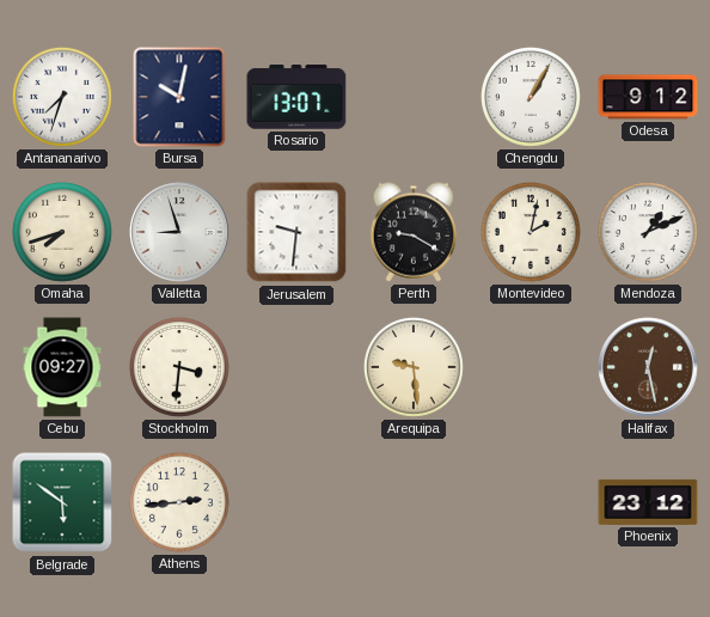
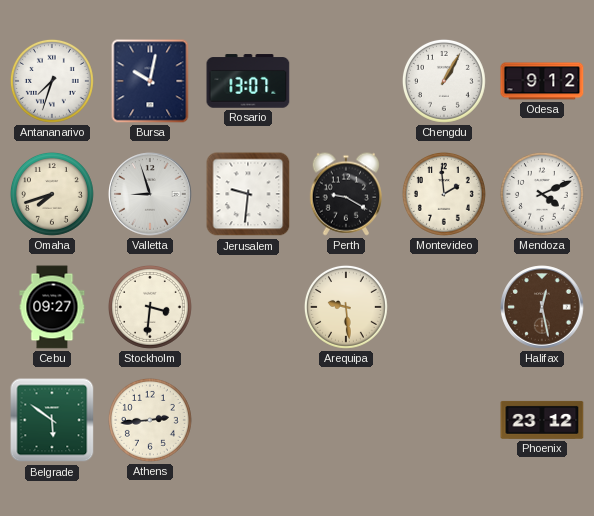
Montevideo: 2:02 -> 1:59
Mendoza: 1:11 -> 4:11
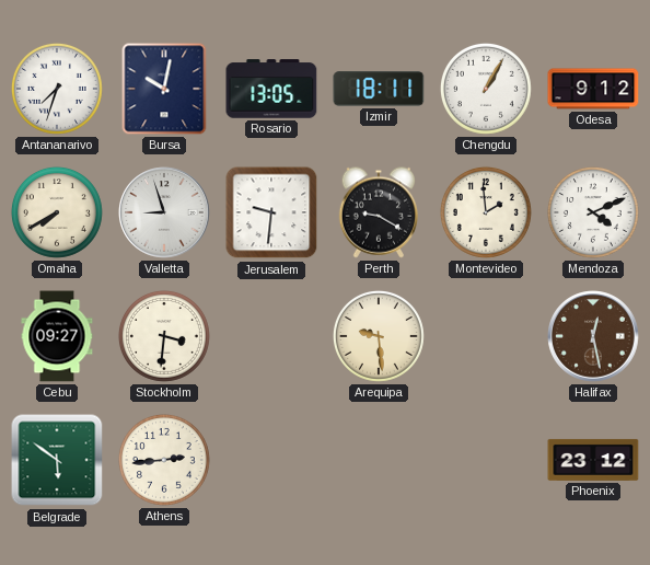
Rosario: 13:07 -> 13:05
Izmir: none -> 18:11
Omaha: 7:42 -> 7:40
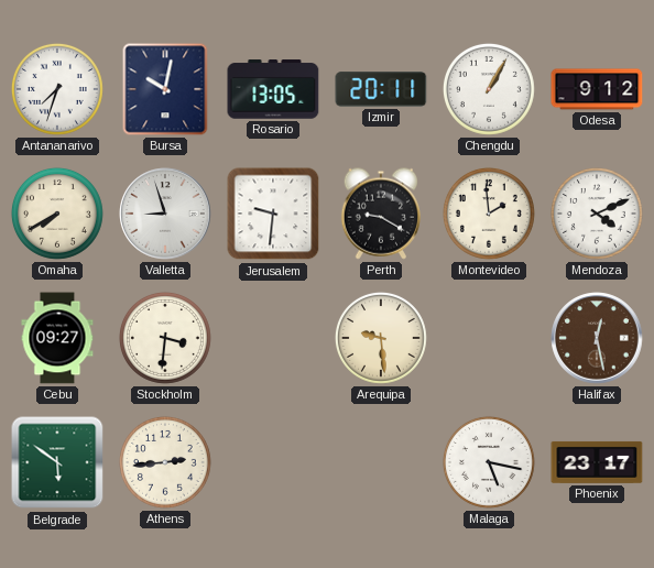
Izmir: 18:11 -> 20:11
Malaga: none -> 5:17
Phoenix: 23:12 -> 23:17
